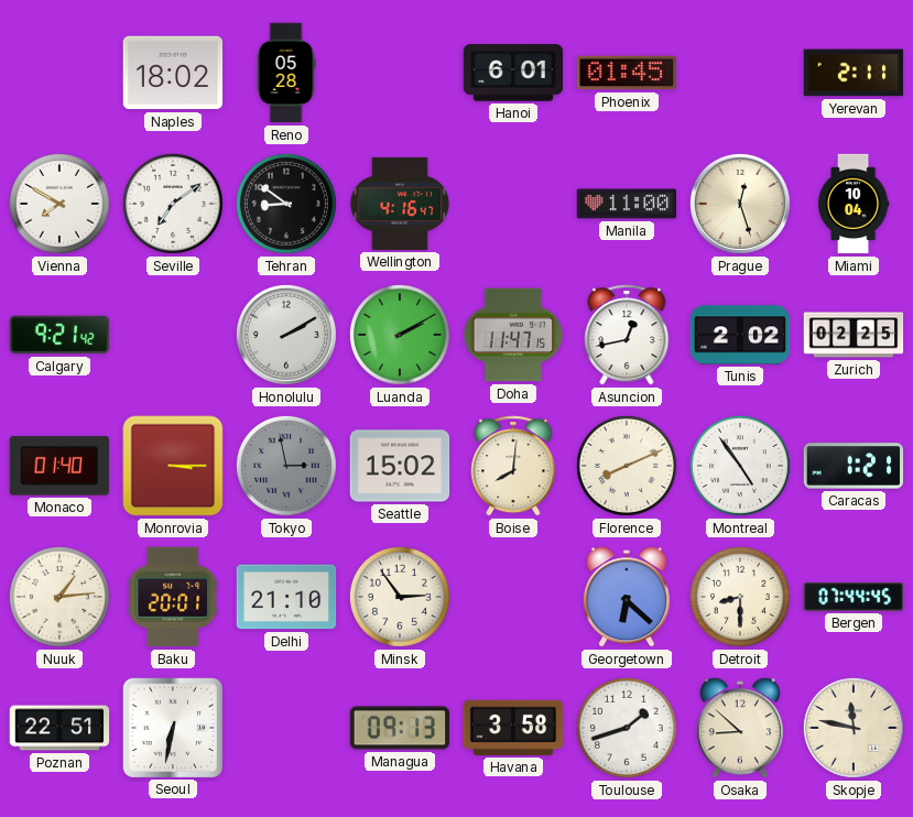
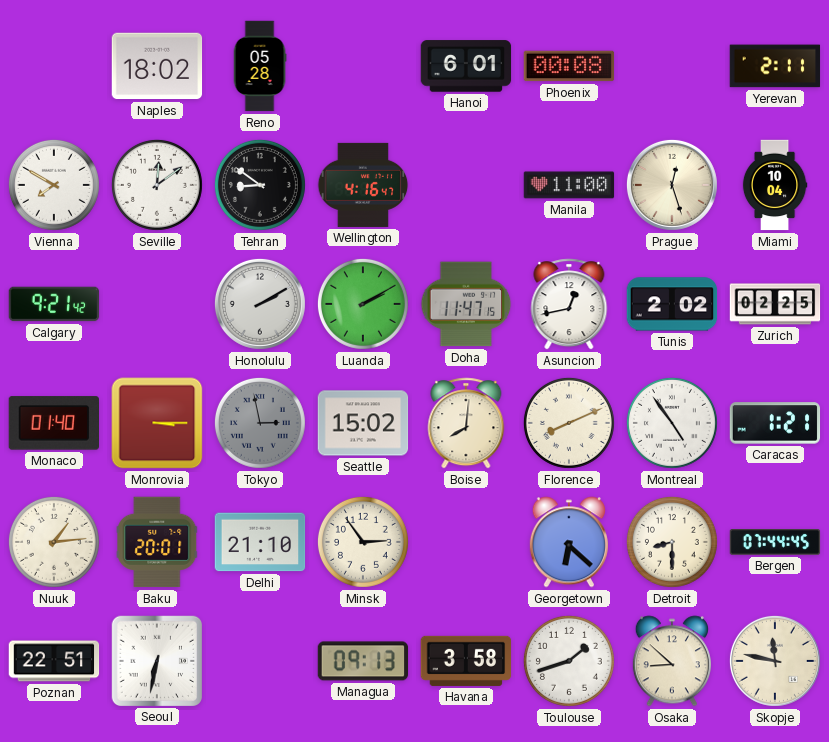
Phoenix: 01:45 -> 00:08
Seville: 7:09 -> 12:09
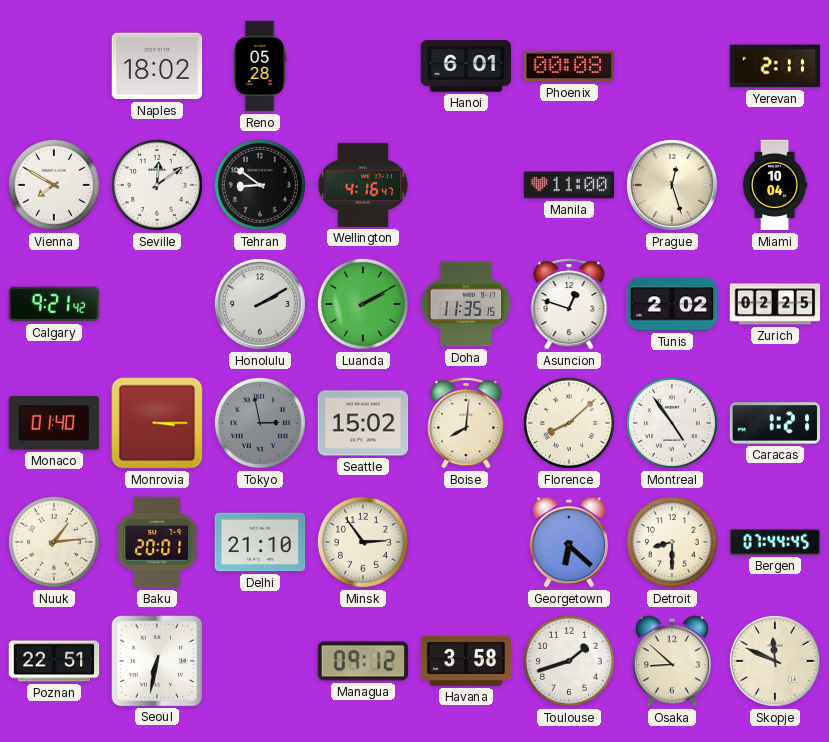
Doha: 11:47 -> 11:35
Asuncion: 12:43 -> 12:48
Florence: 8:11 -> 8:08
Managua: 09:13 -> 09:12
Skopje: 11:47 -> 11:49
